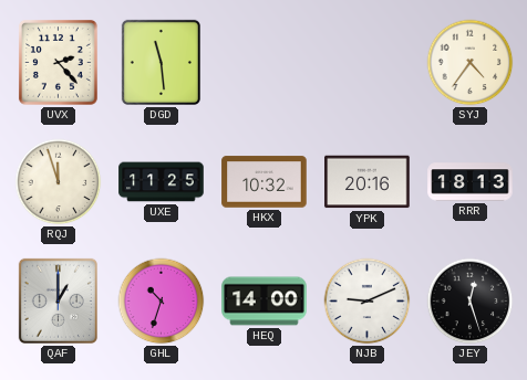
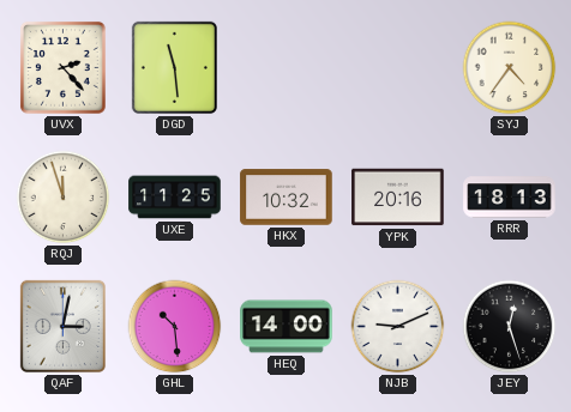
QAF: 1:00 -> 3:02
GHL: 10:33 -> 10:29
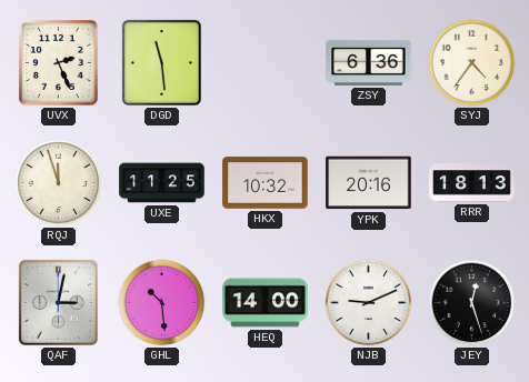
UVX: 2:23 -> 2:26
ZSY: none -> 6:36
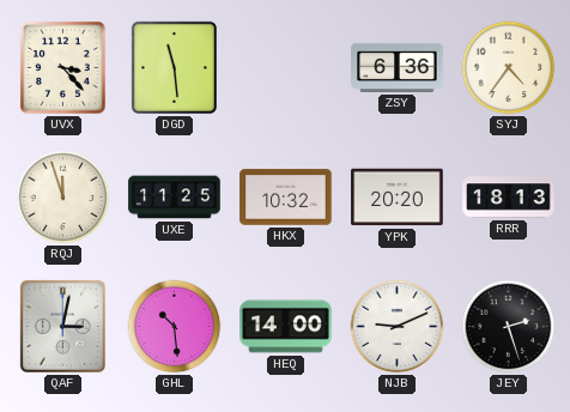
UVX: 2:26 -> 3:23
YPK: 20:16 -> 20:20
JEY: 12:27 -> 2:27
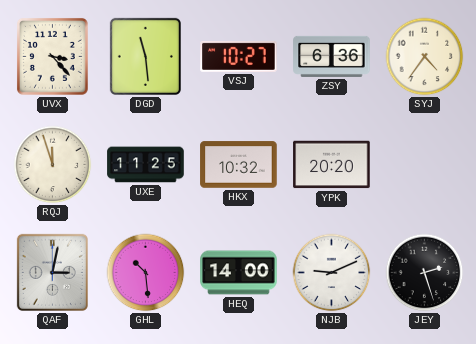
VSJ: none -> 10:27
RRR: 18:13 -> none
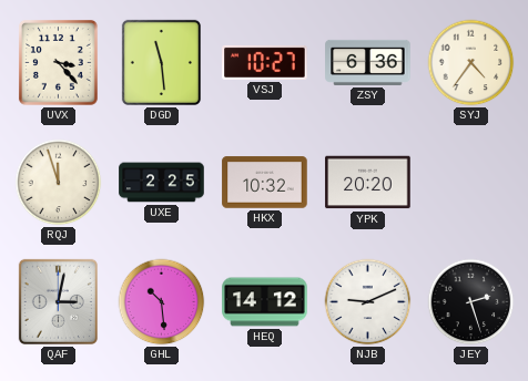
UXE: 11:25 -> 2:25
HEQ: 14:00 -> 14:12
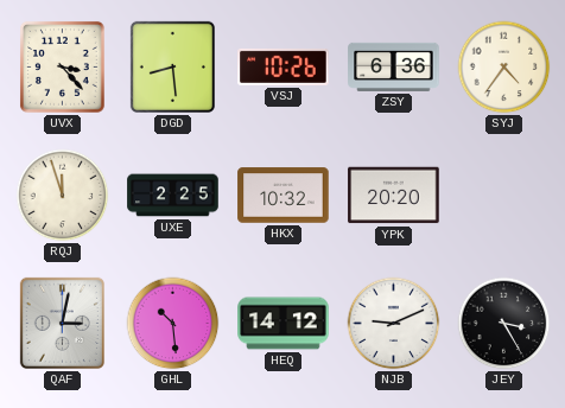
DGD: 11:29 -> 8:29
VSJ: 10:27 -> 10:26
JEY: 2:27 -> 3:25
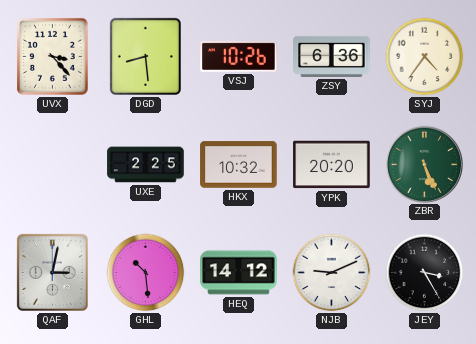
RQJ: 11:57 -> none
ZBR: none -> 5:26
